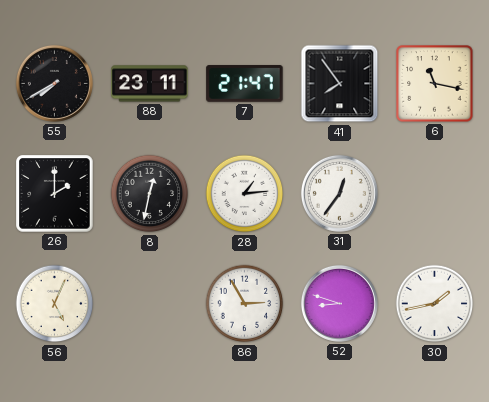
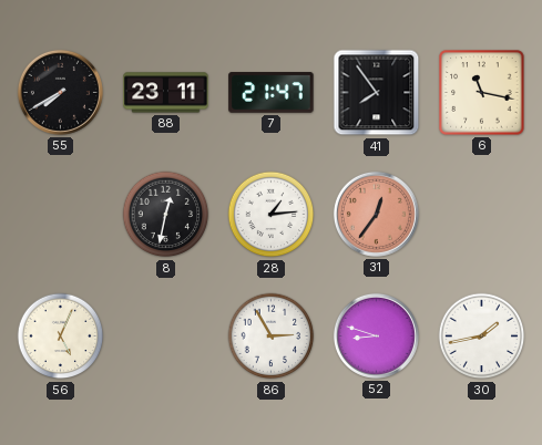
26: 2:00 -> none
31 dial: white -> salmon
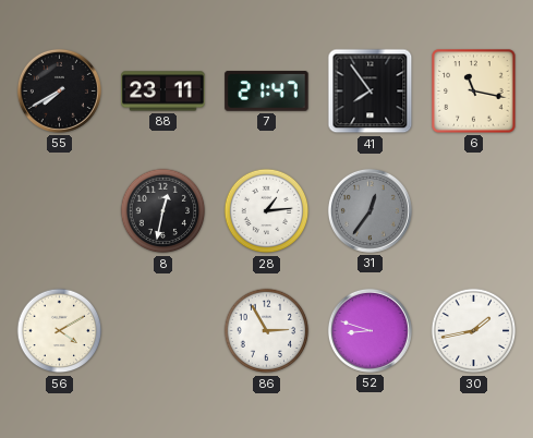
31 dial: salmon -> grey
56: 5:04 -> 4:10
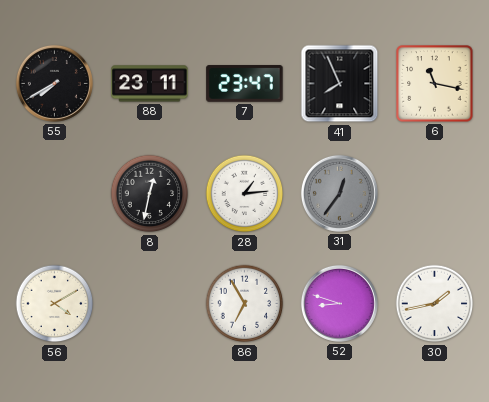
7: 21:47 -> 23:47
41: 7:54 -> 7:56
86: 2:55 -> 6:55
